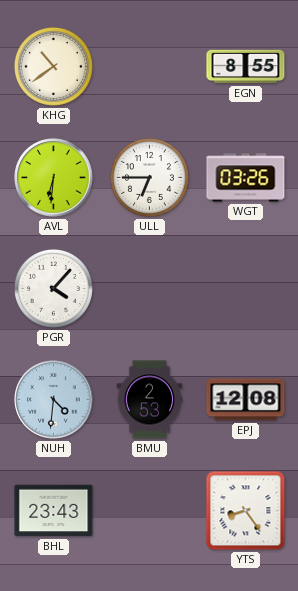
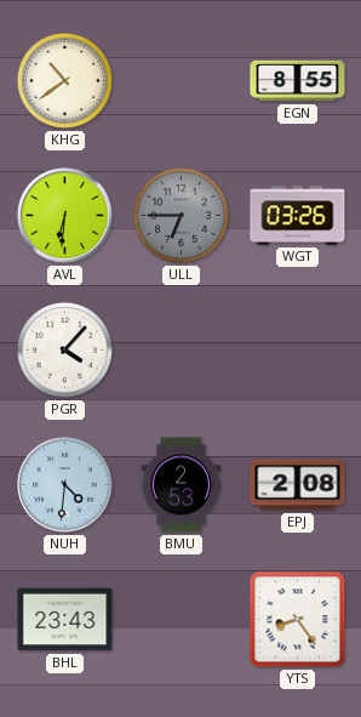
ULL dial: white -> grey
EPJ: 12:08 -> 2:08
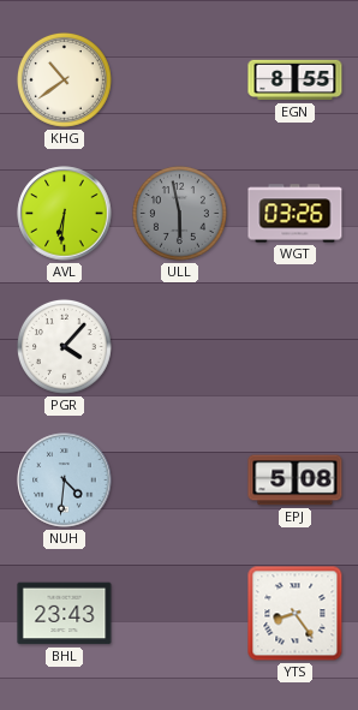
ULL: 6:45 -> 5:58
BMU: 2:53 -> none
EPJ: 2:08 -> 5:08
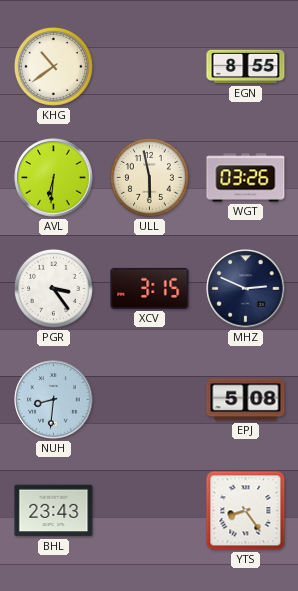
ULL dial: grey -> cream
PGR: 4:07 -> 3:24
XCV: none -> 3:15
MHZ: none -> 2:49
NUH: 4:31 -> 8:31
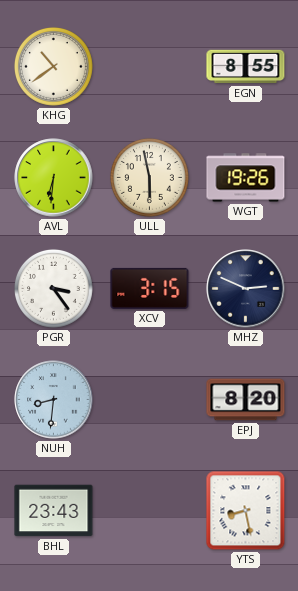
WGT: 03:26 -> 19:26
EPJ: 5:08 -> 8:20
YTS: 8:24 -> 8:28
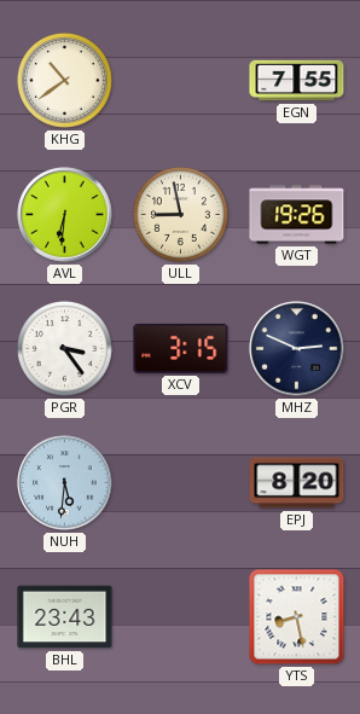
EGN: 8:55 -> 7:55
ULL: 5:58 -> 8:58
NUH: 8:31 -> 5:31
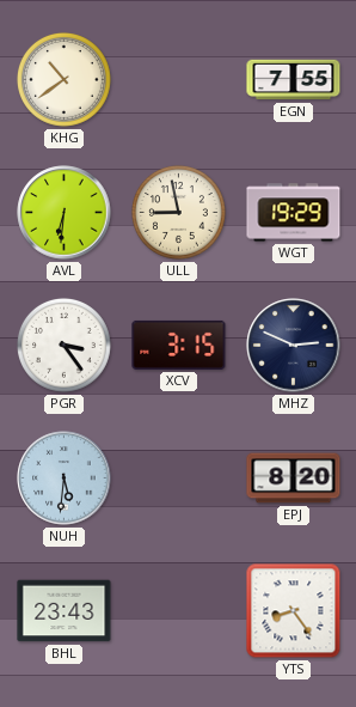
WGT: 19:26 -> 19:29
YTS: 8:28 -> 8:24
